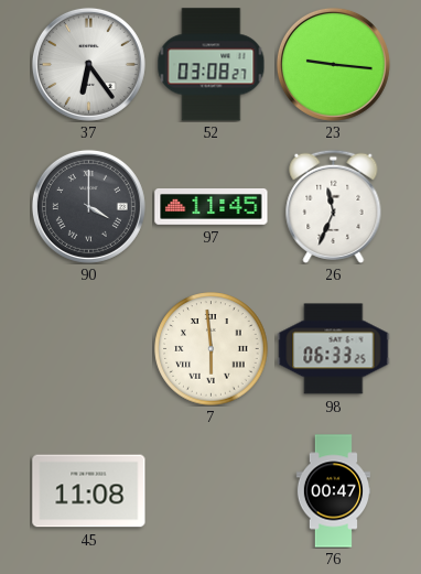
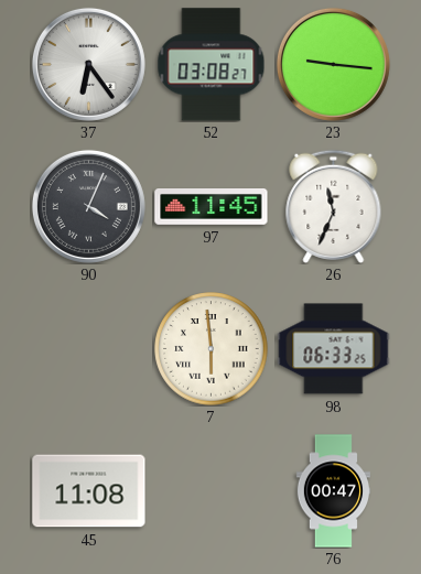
90: 4:00 -> 4:04
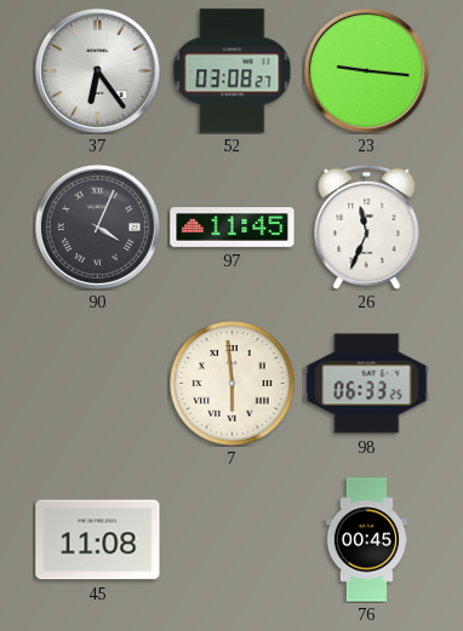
76: 00:47 -> 00:45
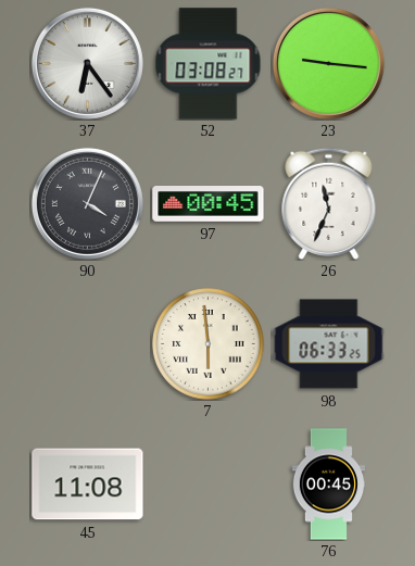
97: 11:45 -> 00:45
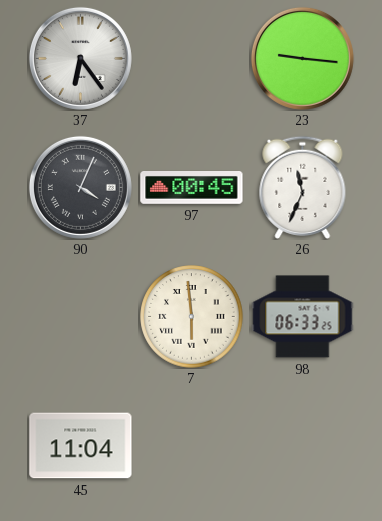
52: 03:08 -> none
45: 11:08 -> 11:04
76: 00:45 -> none
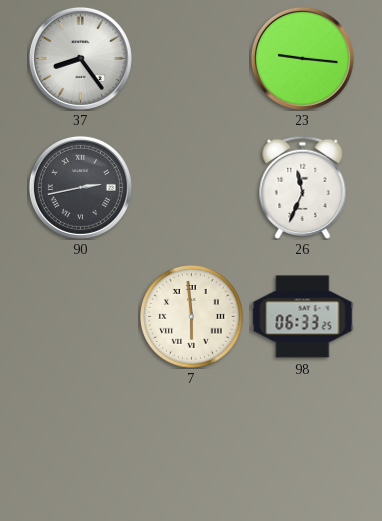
37: 6:24 -> 8:24
90: 4:04 -> 2:43
97: 00:45 -> none
45: 11:04 -> none
